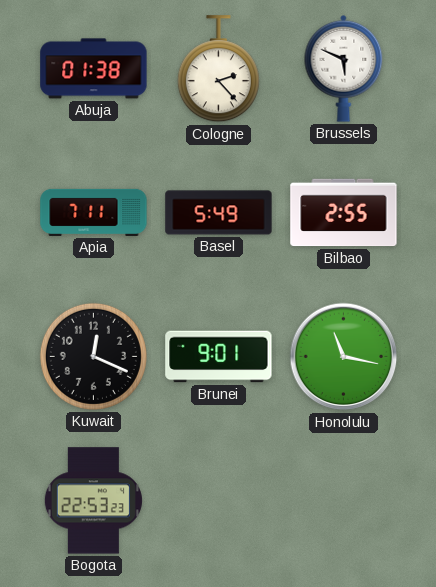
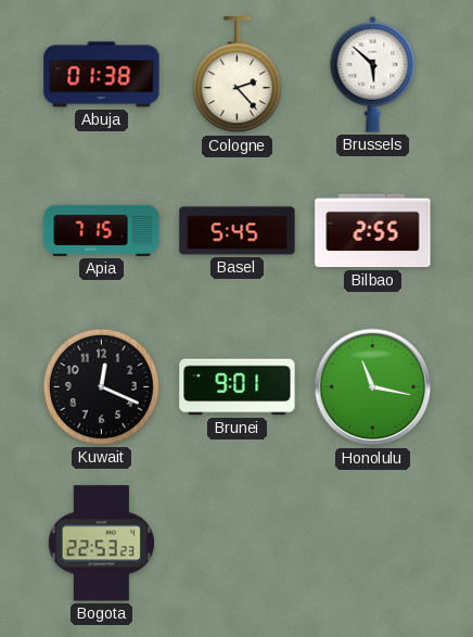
Brussels: 5:49 -> 5:52
Apia: 7:11 -> 7:15
Basel: 5:49 -> 5:45
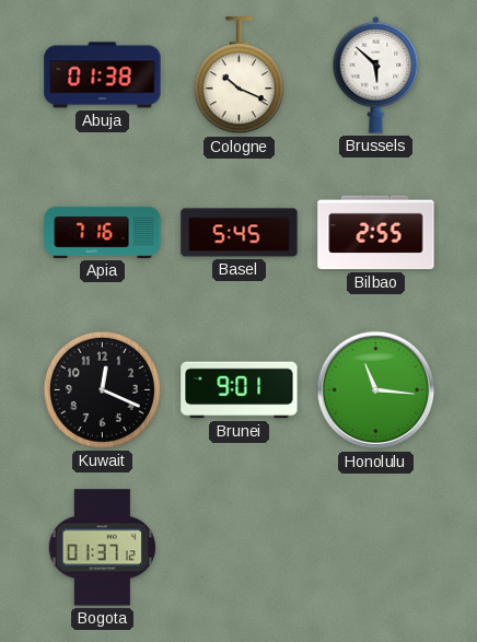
Cologne: 2:23 -> 10:19
Apia: 7:15 -> 7:16
Honolulu: 11:17 -> 11:16
Bogota: 22:53 -> 01:37
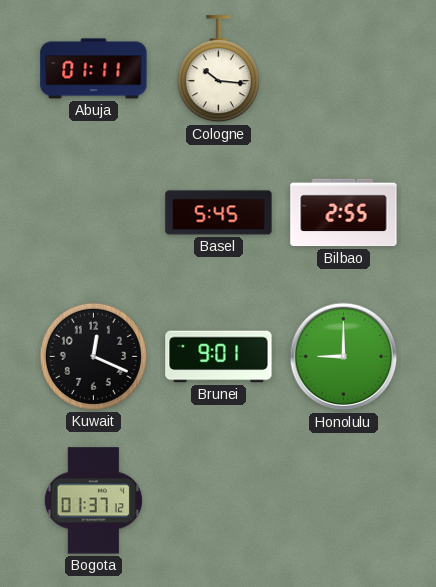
Abuja: 01:38 -> 01:11
Cologne: 10:19 -> 10:16
Brussels: 5:52 -> none
Apia: 7:16 -> none
Honolulu: 11:16 -> 9:00
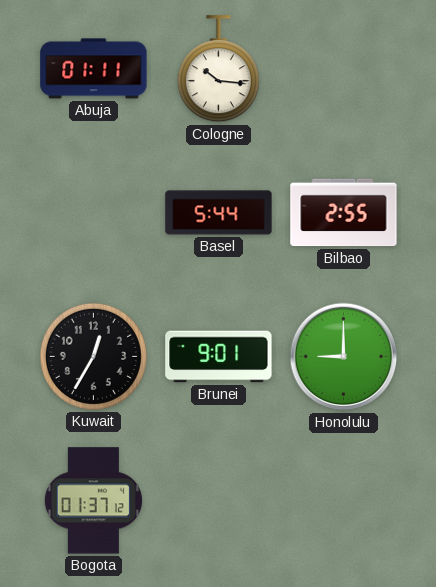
Basel: 5:45 -> 5:44
Kuwait: 12:19 -> 12:35
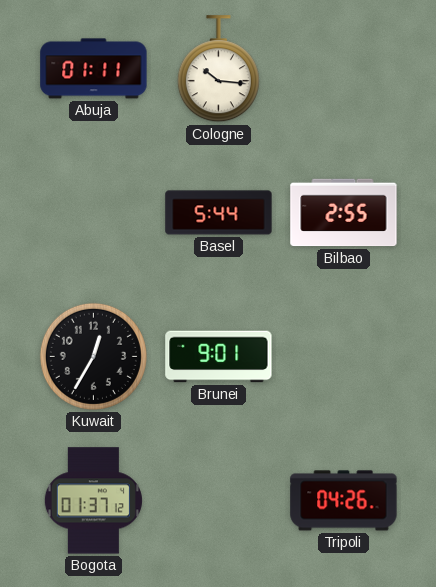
Honolulu: 9:00 -> none
Tripoli: none -> 04:26
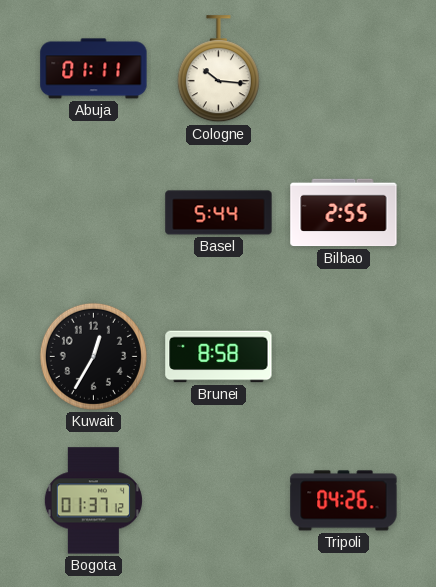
Brunei: 9:01 -> 8:58
